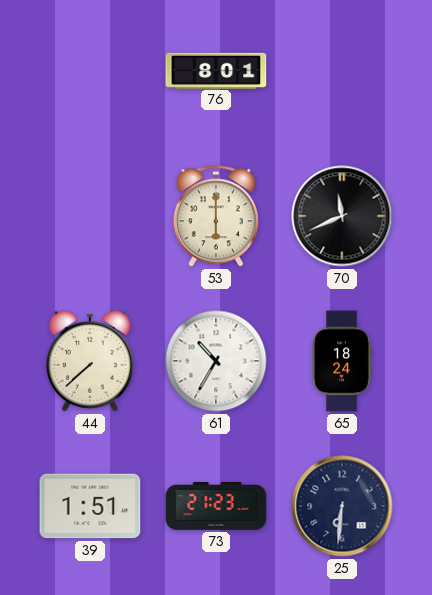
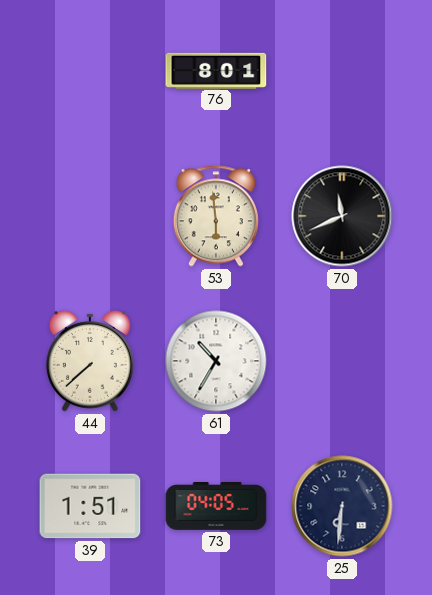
53: 6:00 -> 5:59
65: 18:24 -> none
73: 21:23 -> 04:05
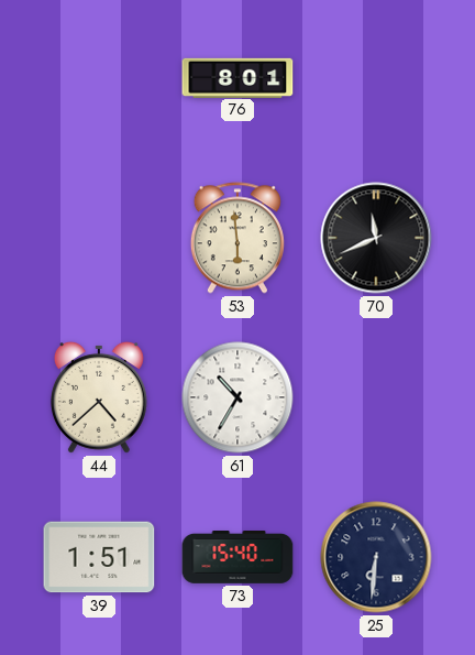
44: 7:38 -> 4:38
73: 04:05 -> 15:40
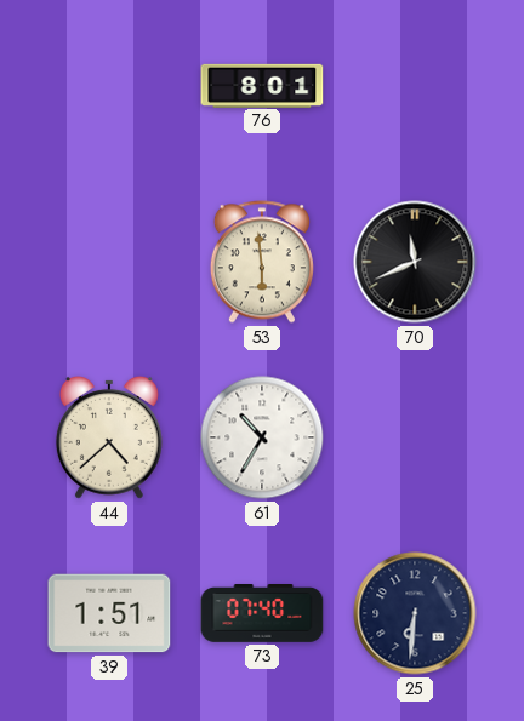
73: 15:40 -> 07:40
